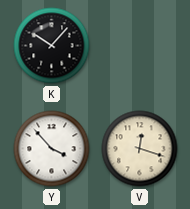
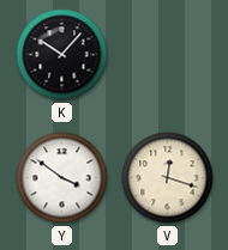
Y: 3:53 -> 3:51
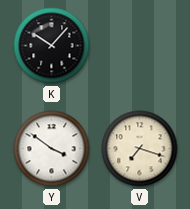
V: 12:18 -> 7:18
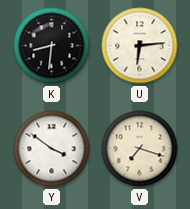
K: 10:07 -> 8:31
U: none -> 6:14
